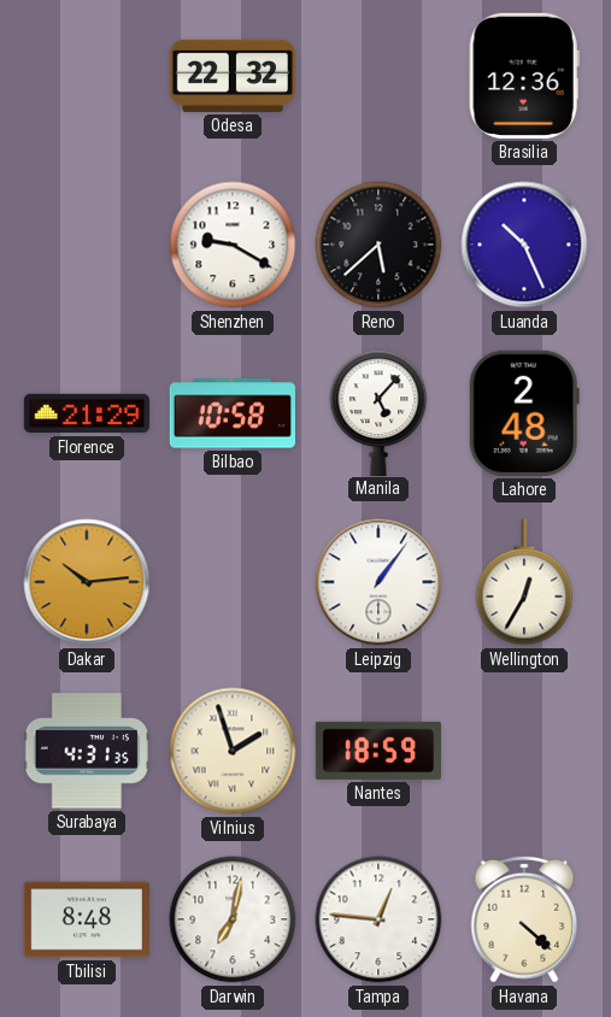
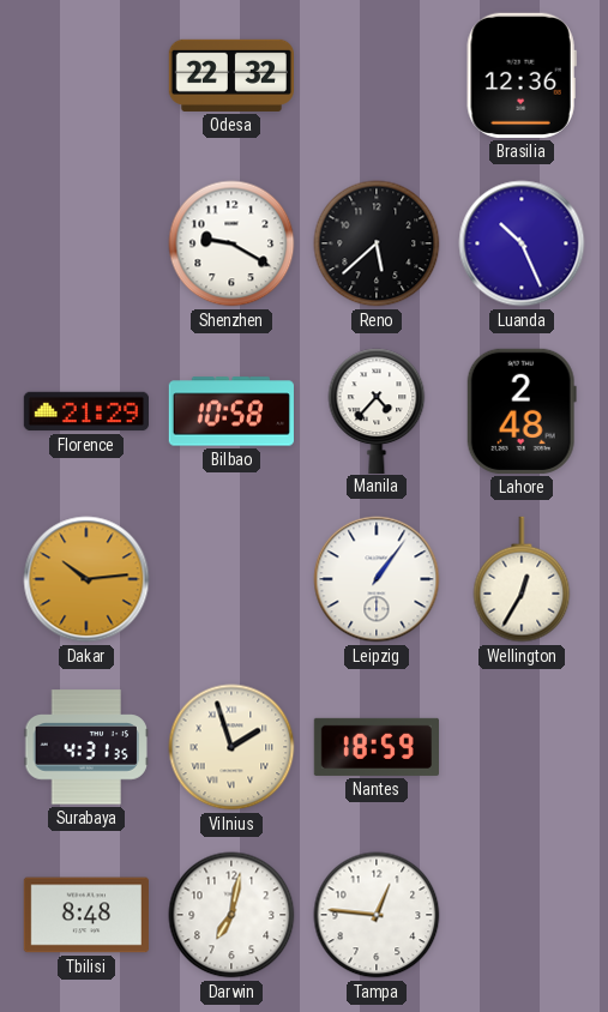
Manila: 5:07 -> 4:37
Havana: 4:22 -> none
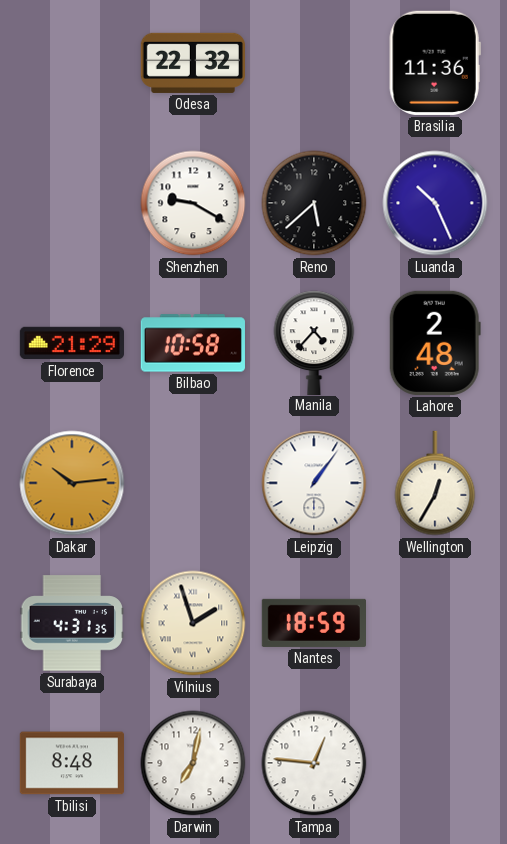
Brasilia: 12:36 -> 11:36
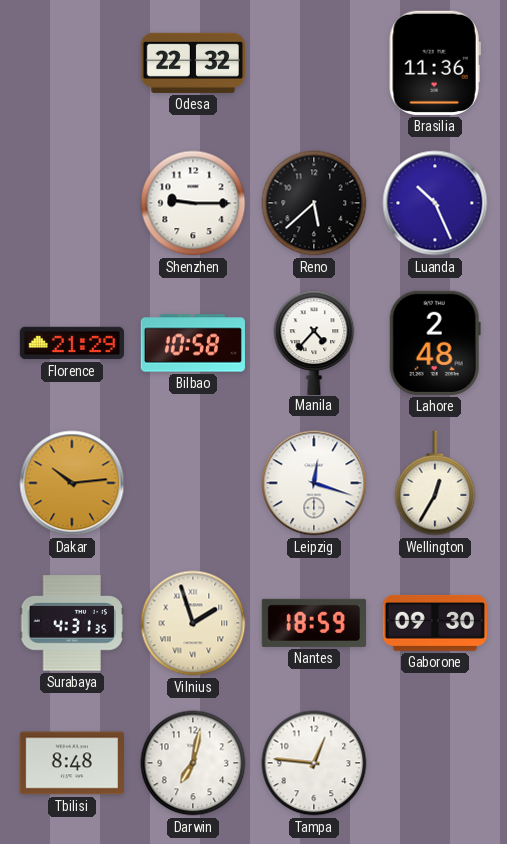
Shenzhen: 9:20 -> 9:15
Leipzig: 1:06 -> 12:18
Gaborone: none -> 09:30
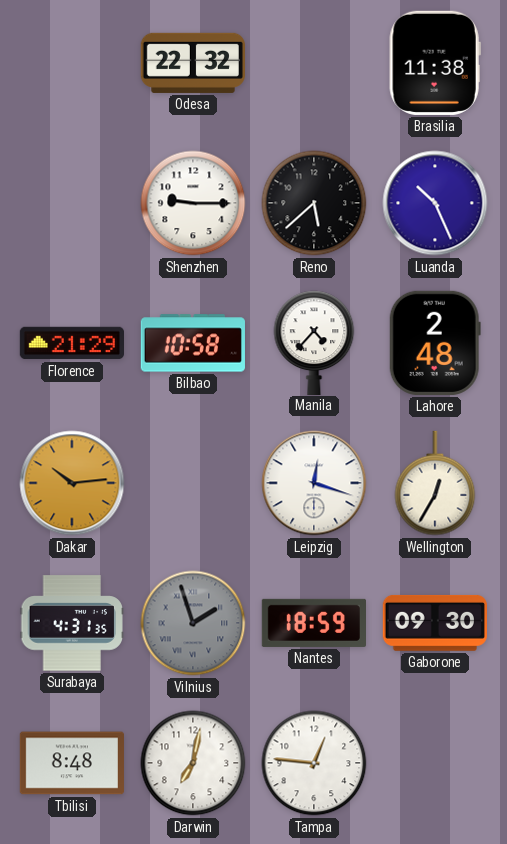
Brasilia: 11:36 -> 11:38
Vilnius dial: cream -> grey
